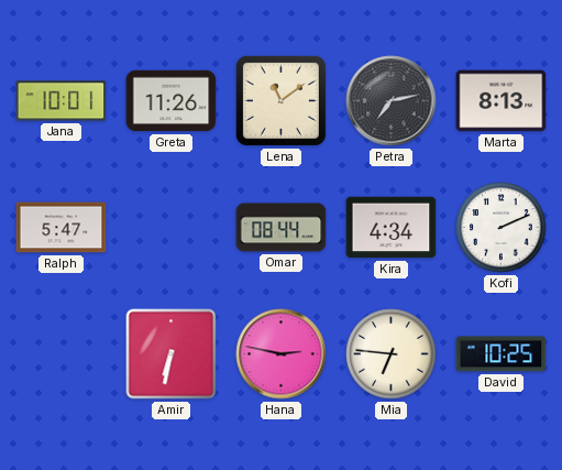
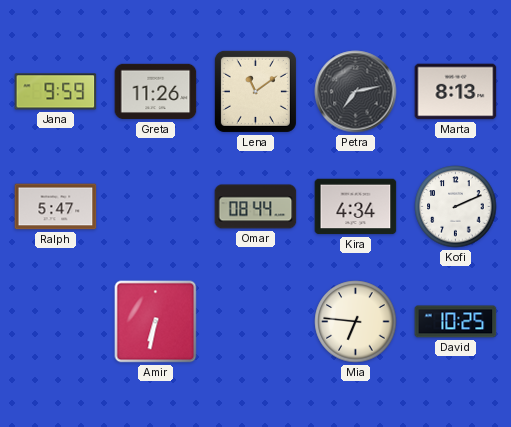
Jana: 10:01 -> 9:59
Hana: 2:47 -> none
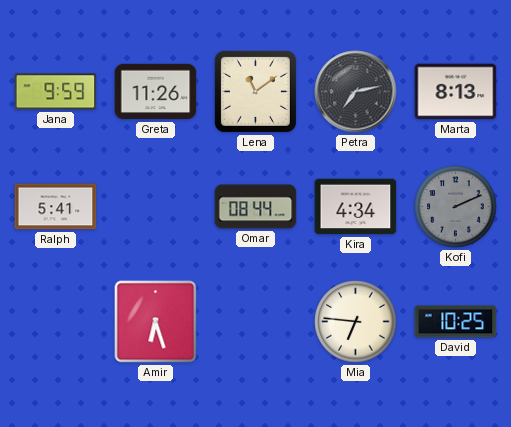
Ralph: 5:47 -> 5:41
Kofi dial: white -> grey
Amir: 6:32 -> 6:27
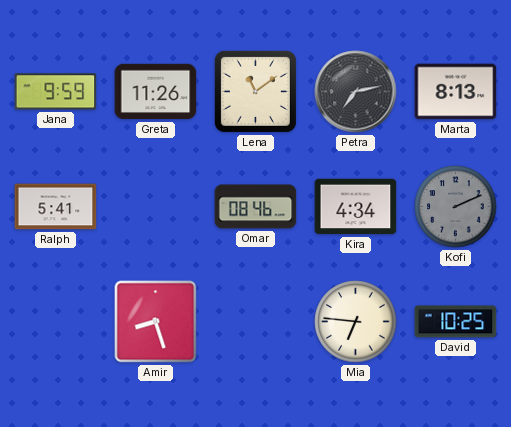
Omar: 08:44 -> 08:46
Amir: 6:27 -> 8:27
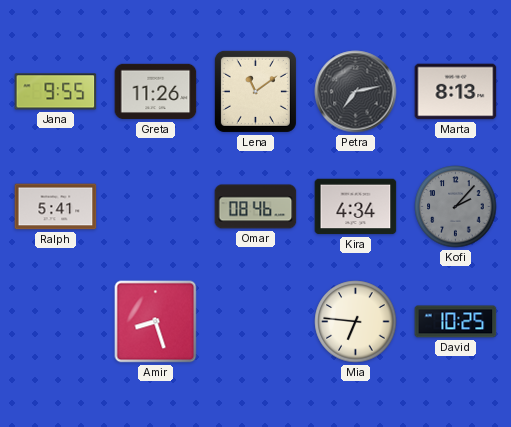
Jana: 9:59 -> 9:55
Kofi: 2:11 -> 2:07
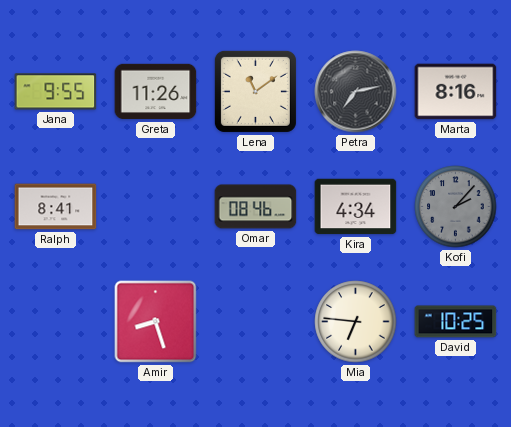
Marta: 8:13 -> 8:16
Ralph: 5:41 -> 8:41
